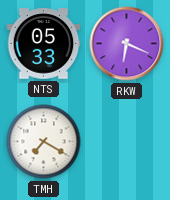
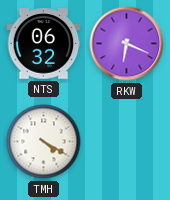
NTS: 05:33 -> 06:32
TMH: 7:20 -> 4:20
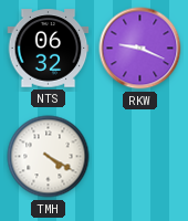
RKW: 6:19 -> 9:19
